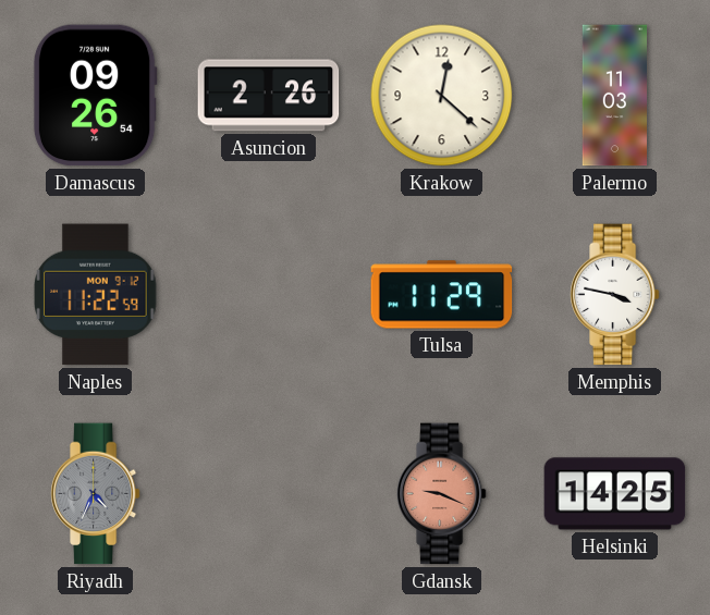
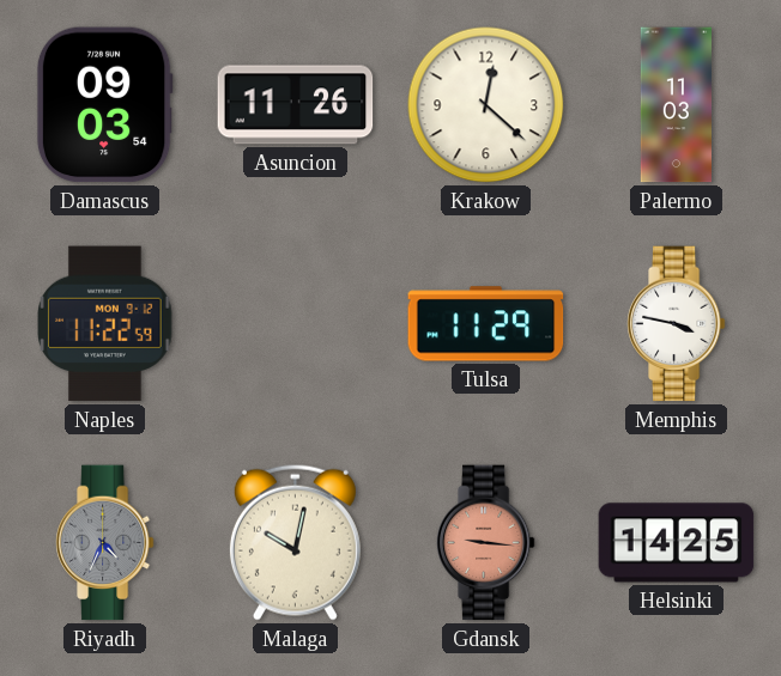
Damascus: 09:26 -> 09:03
Asuncion: 2:26 -> 11:26
Malaga: none -> 10:02
Gdansk: 9:19 -> 9:16
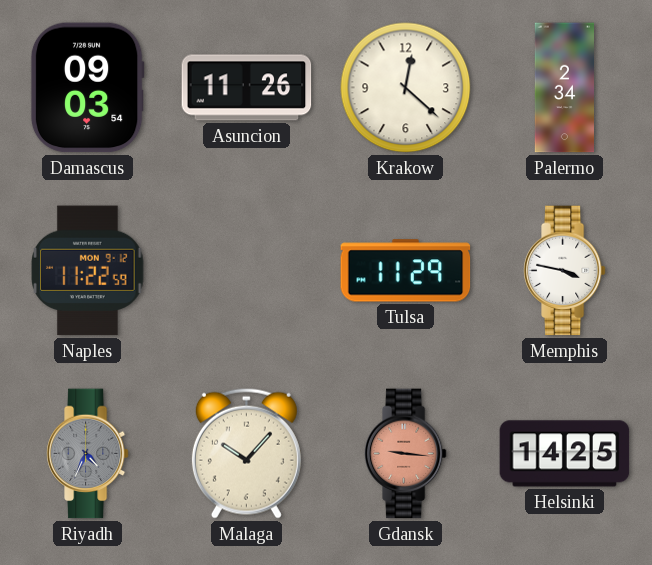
Palermo: 11:03 -> 2:34
Malaga: 10:02 -> 10:07
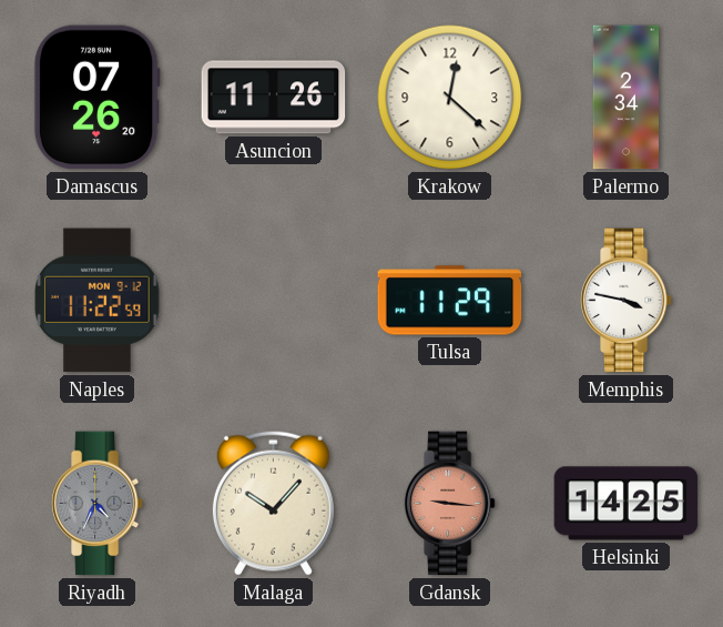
Damascus: 09:03 -> 07:26
